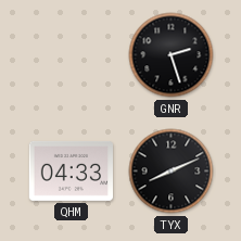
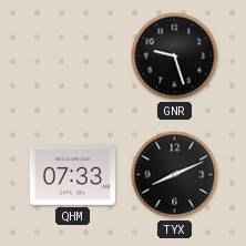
GNR: 2:27 -> 9:27
QHM: 04:33 -> 07:33
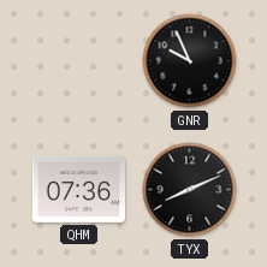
GNR: 9:27 -> 9:56
QHM: 07:33 -> 07:36
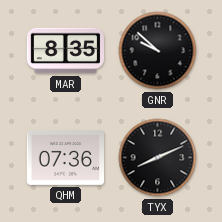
MAR: none -> 8:35
GNR: 9:56 -> 9:52
